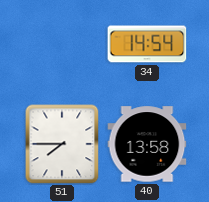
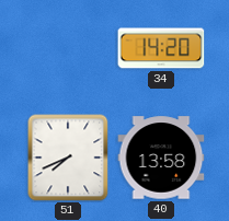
34: 14:54 -> 14:20
51: 7:45 -> 7:41
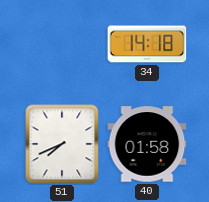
34: 14:20 -> 14:18
40: 13:58 -> 01:58
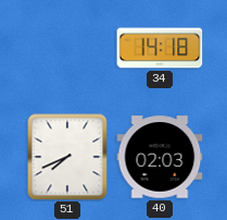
40: 01:58 -> 02:03
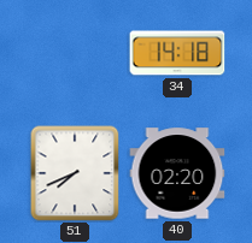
40: 02:03 -> 02:20
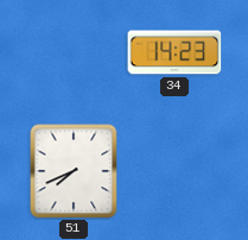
34: 14:18 -> 14:23
40: 02:20 -> none
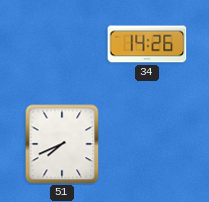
34: 14:23 -> 14:26
